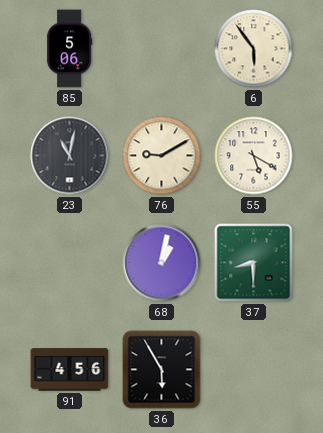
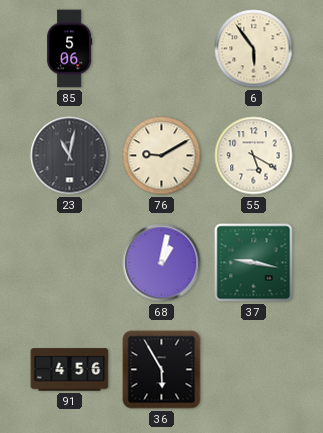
37: 8:30 -> 9:17
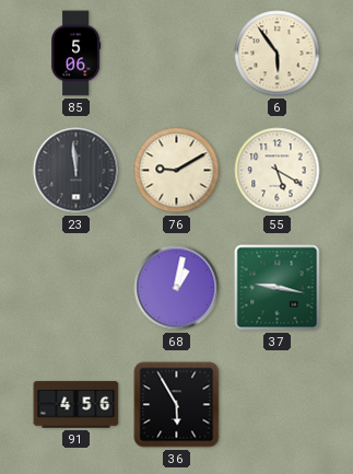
23: 11:02 -> 11:59
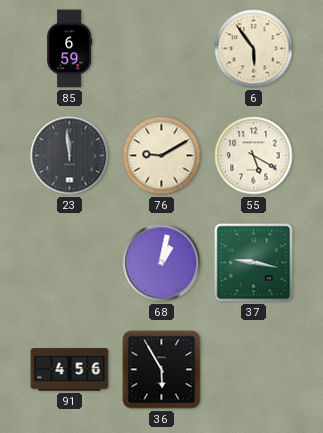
85: 5:06 -> 6:59
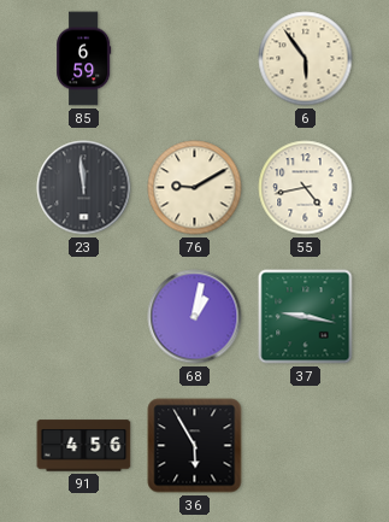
55: 5:20 -> 4:43
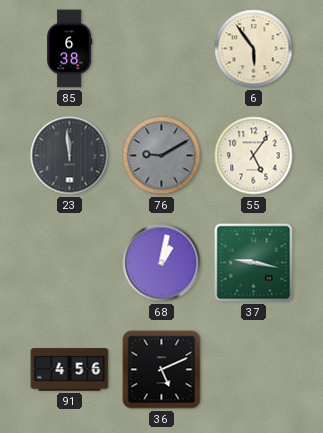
85: 6:59 -> 6:38
76 dial: cream -> grey
55: 4:43 -> 5:06
36: 5:55 -> 5:11
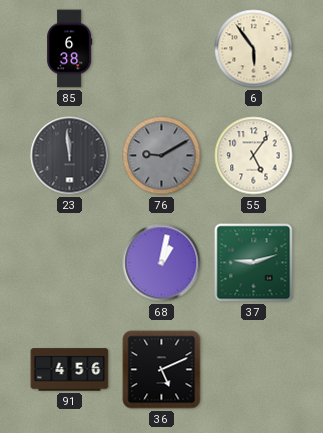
37: 9:17 -> 9:12
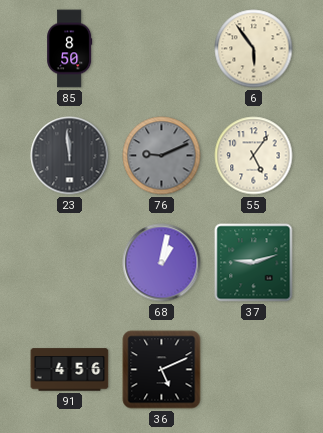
85: 6:38 -> 8:50
76: 9:10 -> 9:11
